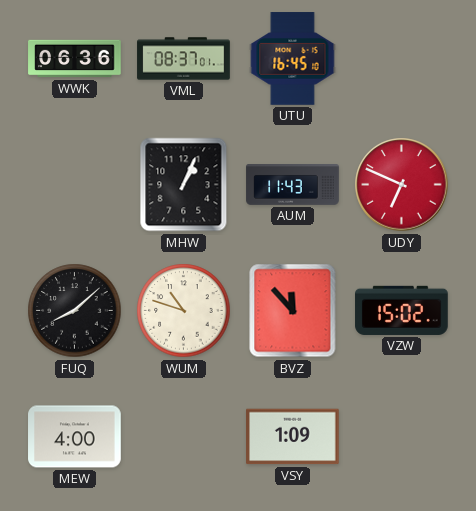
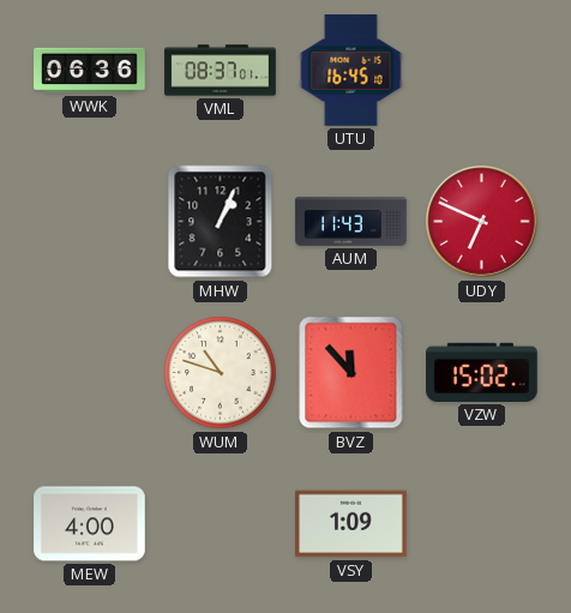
FUQ: 8:08 -> none
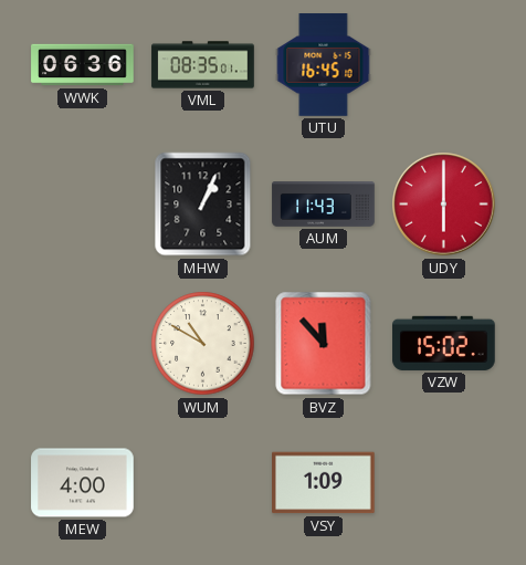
VML: 08:37 -> 08:35
UDY: 6:49 -> 6:00
WUM: 10:48 -> 10:50
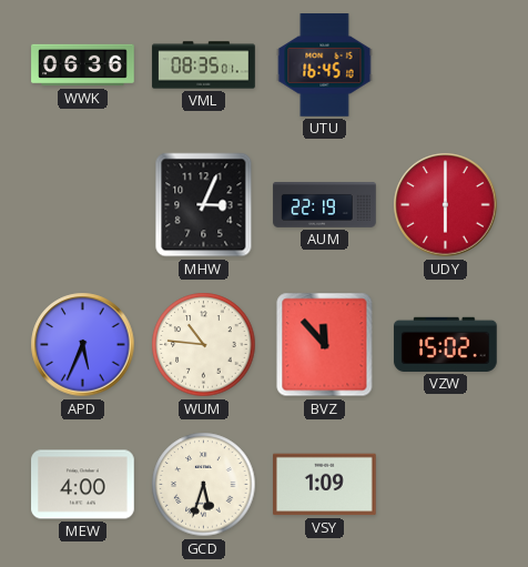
MHW: 1:04 -> 3:04
AUM: 11:43 -> 22:19
APD: none -> 5:34
WUM: 10:50 -> 10:46
GCD: none -> 5:33
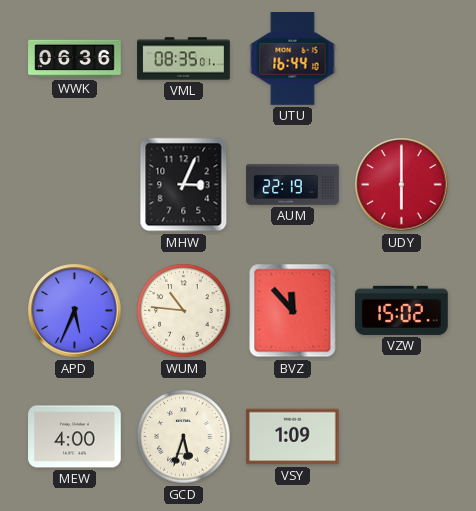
UTU: 16:45 -> 16:44
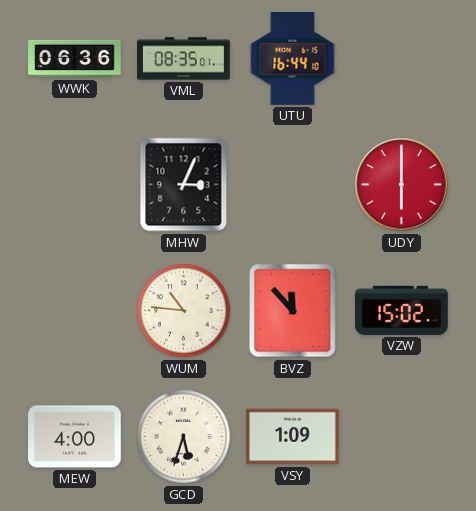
AUM: 22:19 -> none
APD: 5:34 -> none
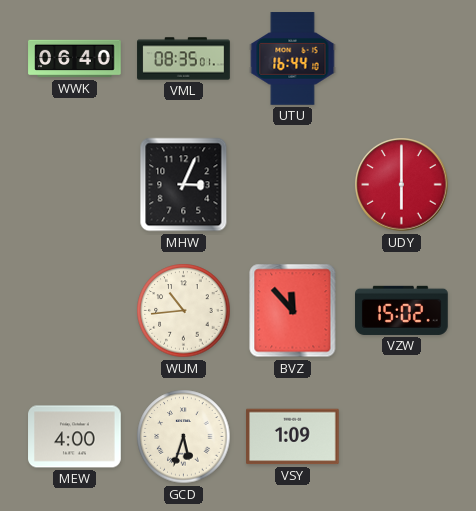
WWK: 06:36 -> 06:40
WUM: 10:46 -> 10:44
